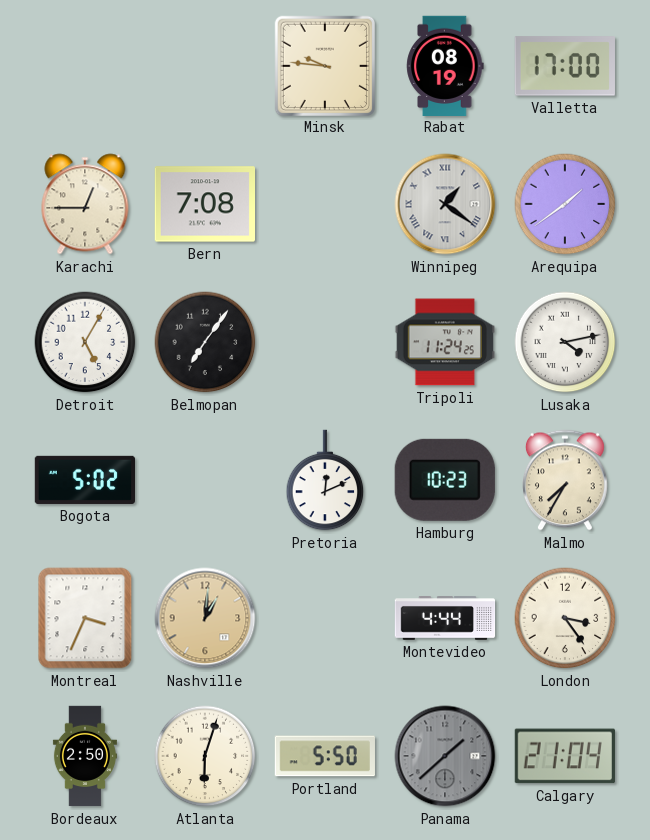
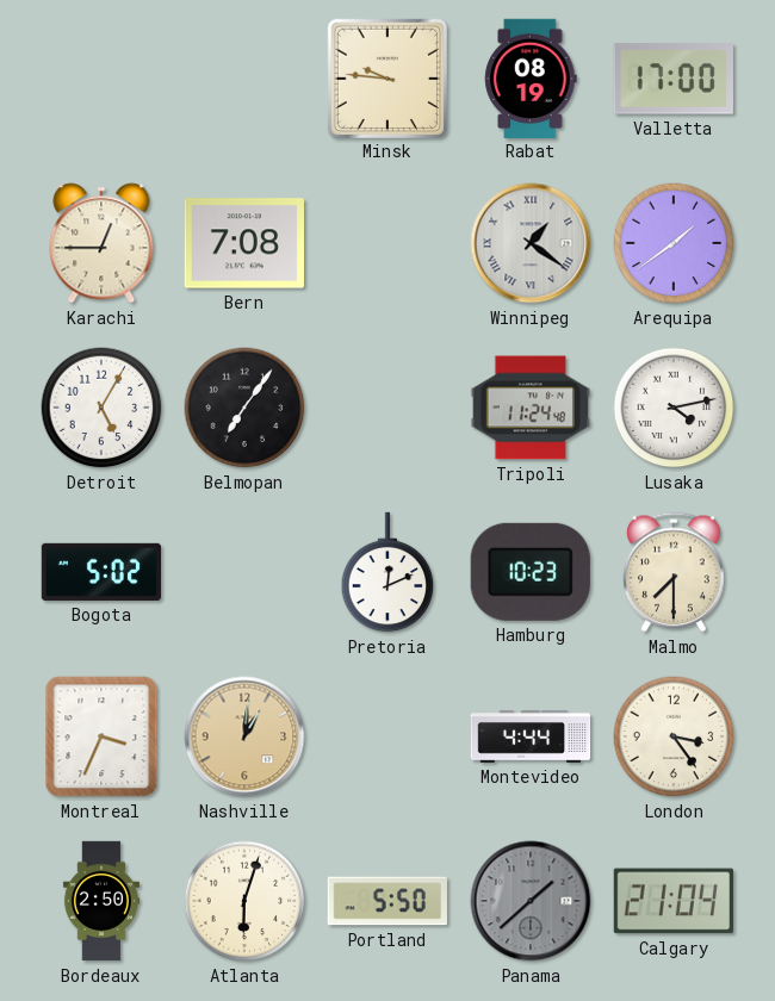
Tripoli: 11:24:25 -> 11:24:48
Malmo: 7:35 -> 7:30
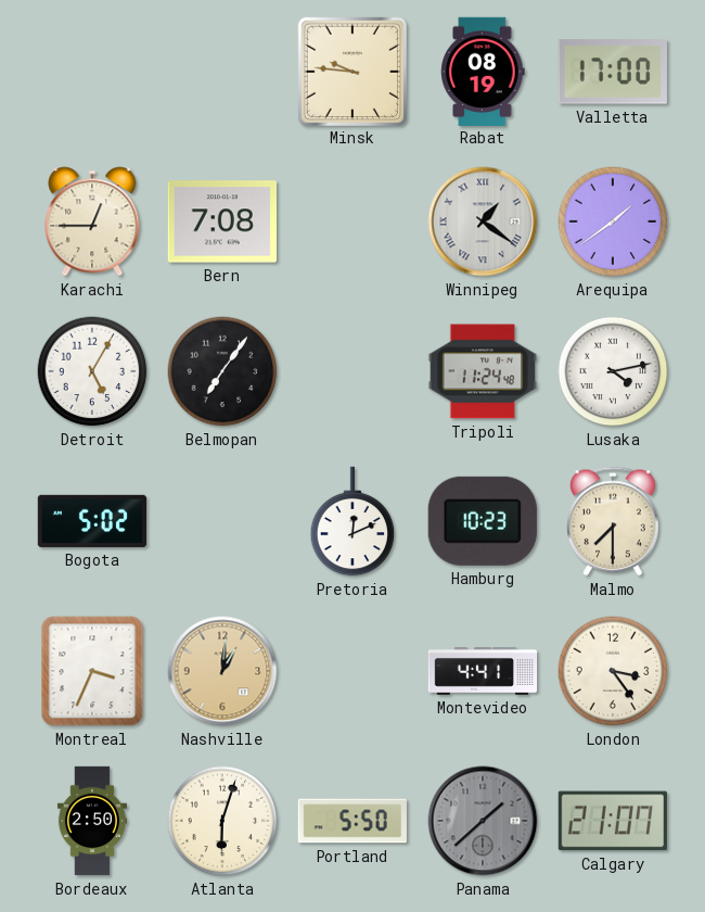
Montevideo: 4:44 -> 4:41
Calgary: 21:04 -> 21:07
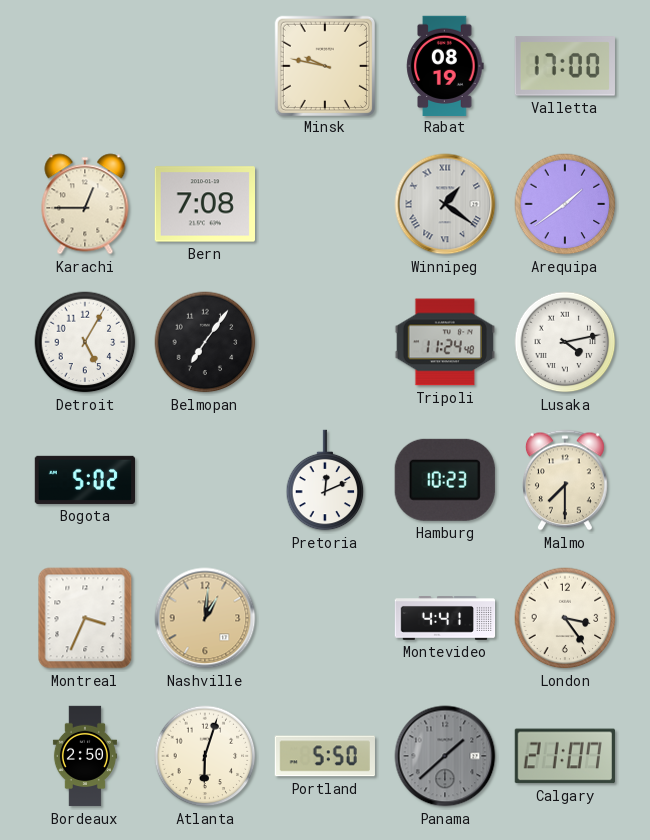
Minsk: 9:46 -> 9:47
